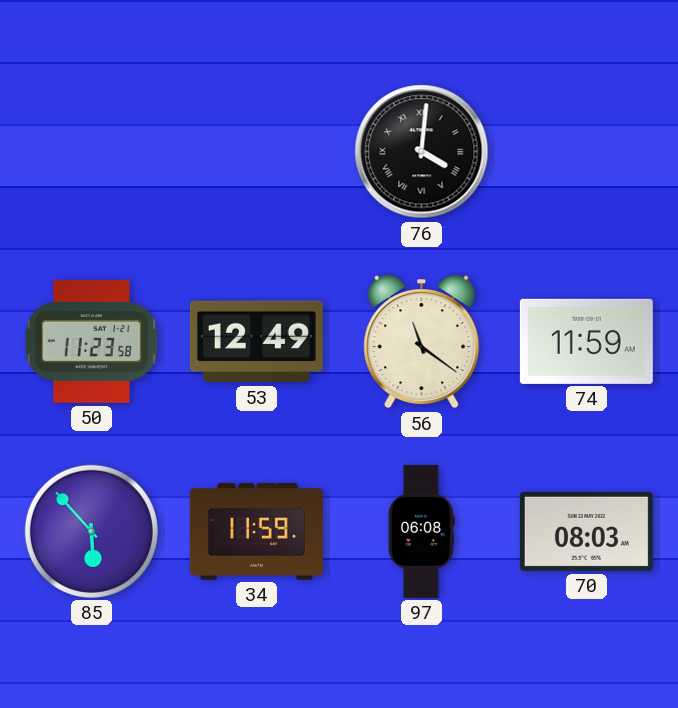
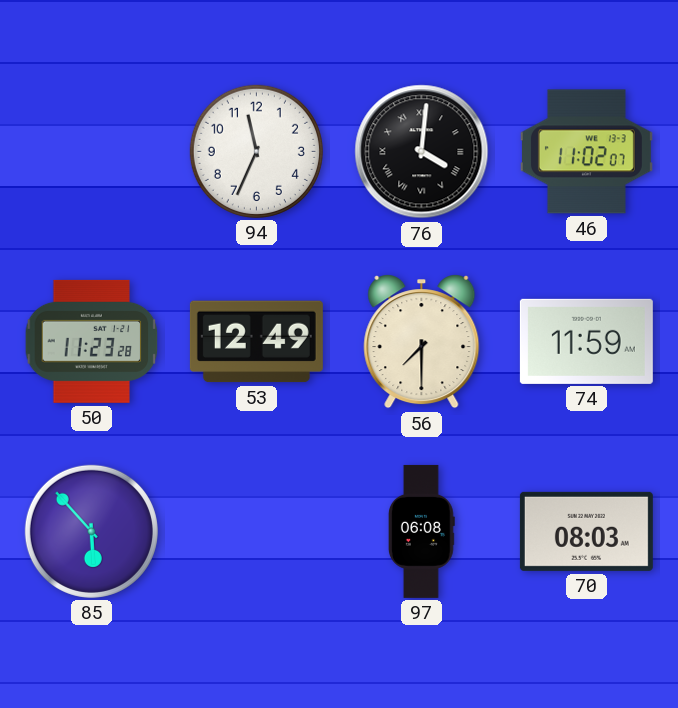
94: none -> 11:34
46: none -> 11:02
50: 11:23:58 -> 11:23:28
56: 11:21 -> 7:30
34: 11:59 -> none
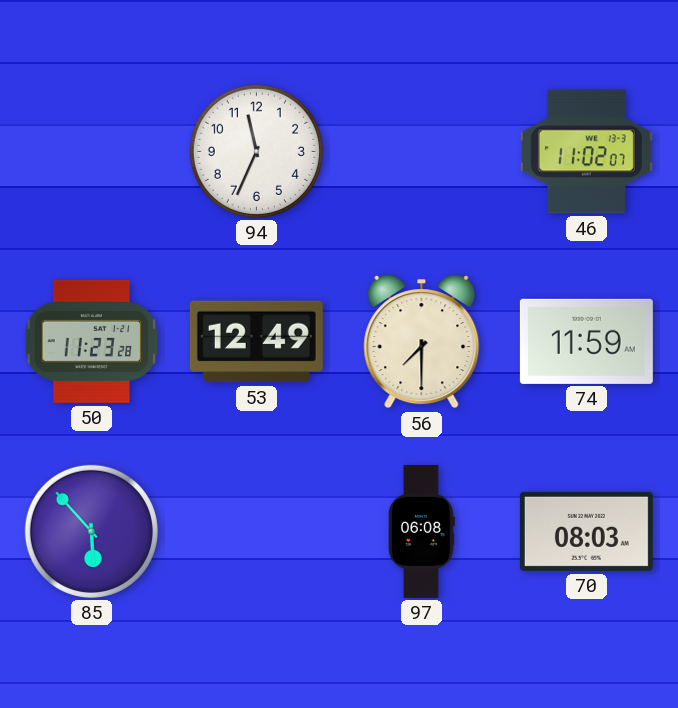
76: 4:01 -> none
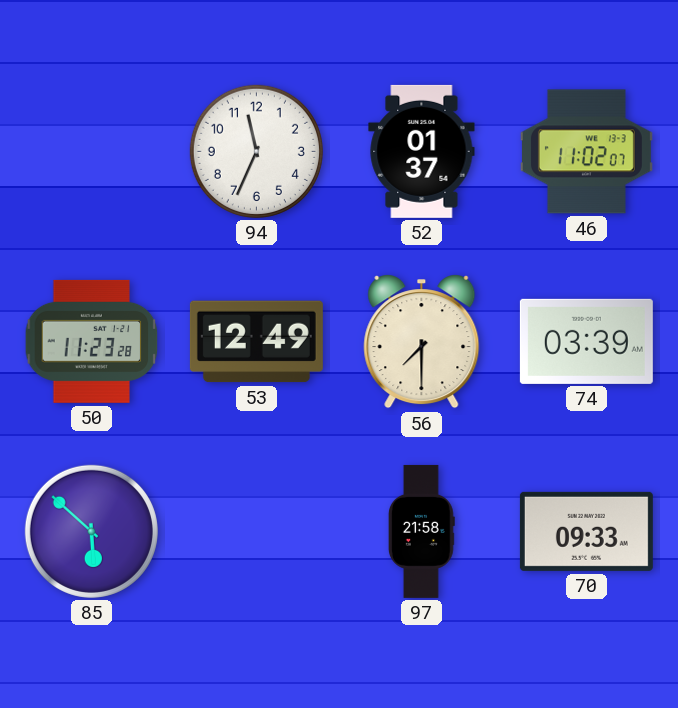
52: none -> 01:37
74: 11:59 -> 03:39
85: 5:53 -> 5:52
97: 06:08 -> 21:58
70: 08:03 -> 09:33
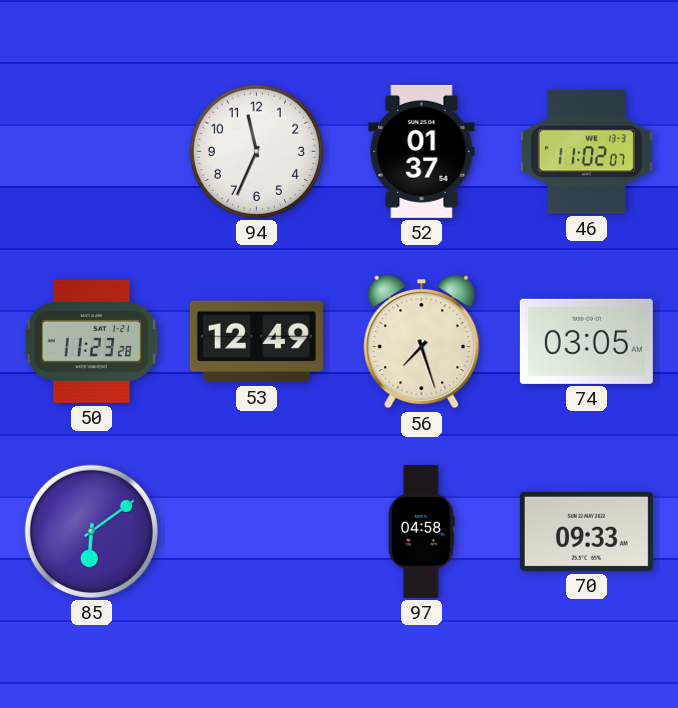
56: 7:30 -> 7:27
74: 03:39 -> 03:05
85: 5:52 -> 6:09
97: 21:58 -> 04:58
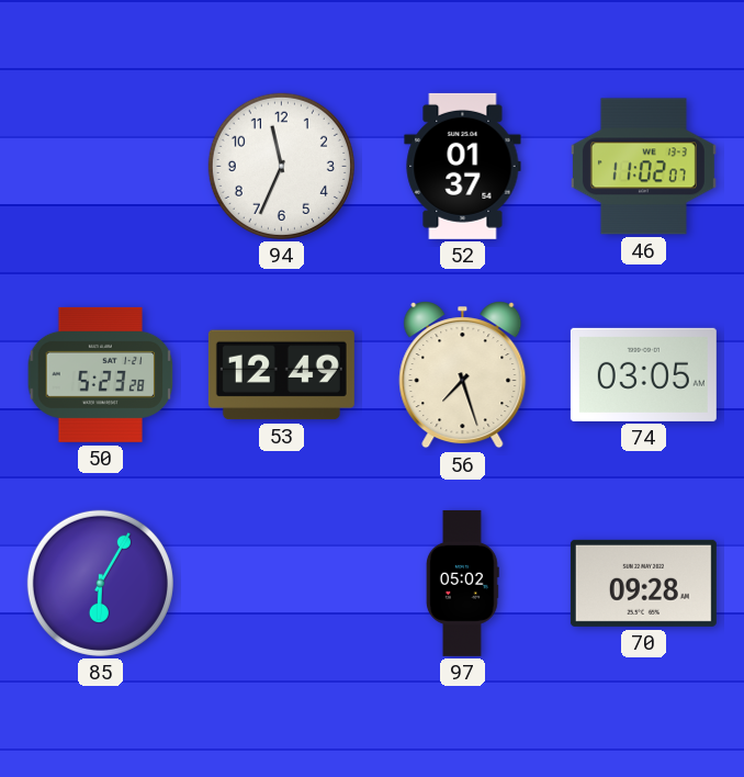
50: 11:23 -> 5:23
85: 6:09 -> 6:05
97: 04:58 -> 05:02
70: 09:33 -> 09:28
